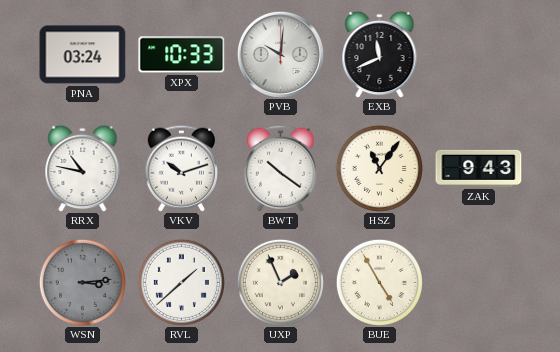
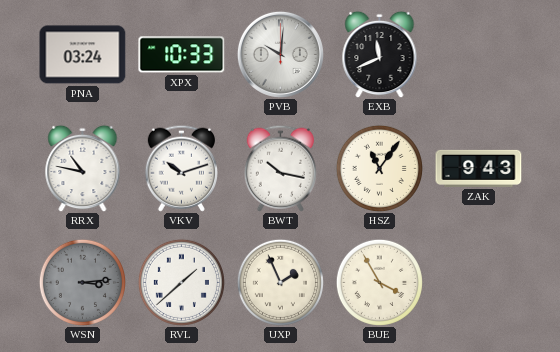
BWT: 10:21 -> 10:17
BUE: 4:55 -> 3:55
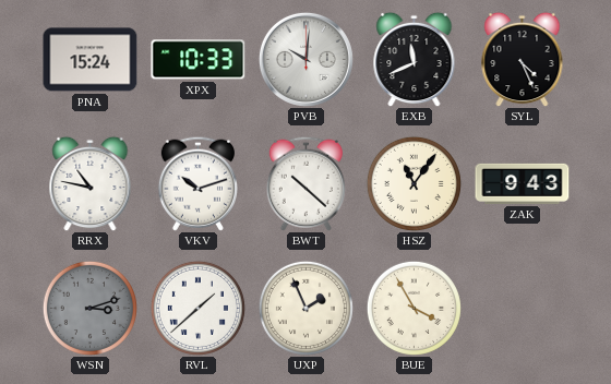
PNA: 03:24 -> 15:24
SYL: none -> 4:26
BWT: 10:17 -> 10:22
WSN: 3:14 -> 3:12
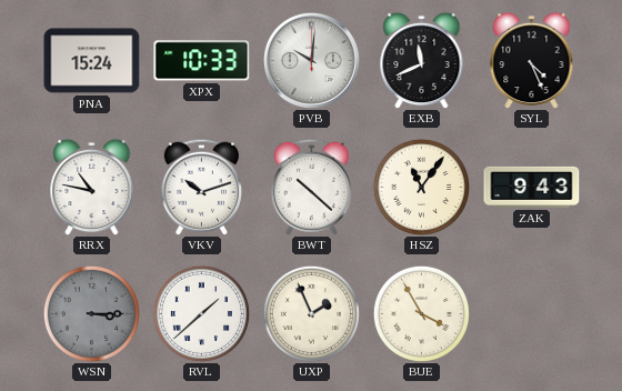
WSN: 3:12 -> 3:15
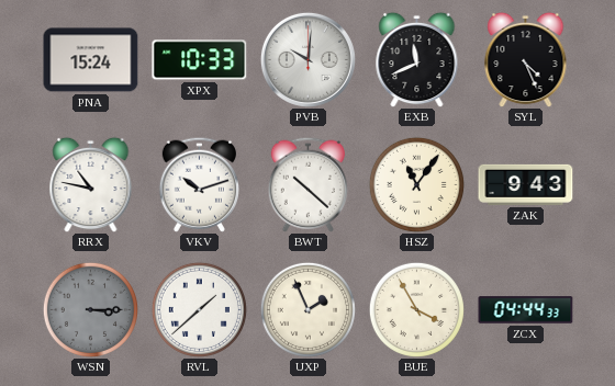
ZCX: none -> 04:44
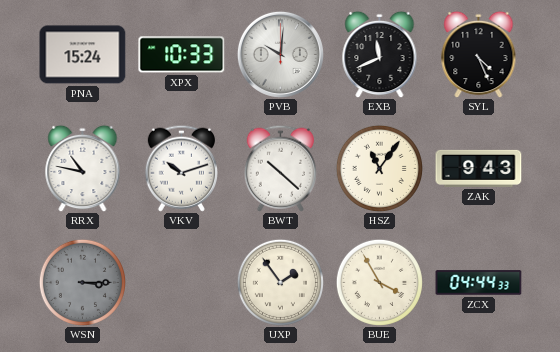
RVL: 1:38 -> none
UXP: 1:56 -> 1:54
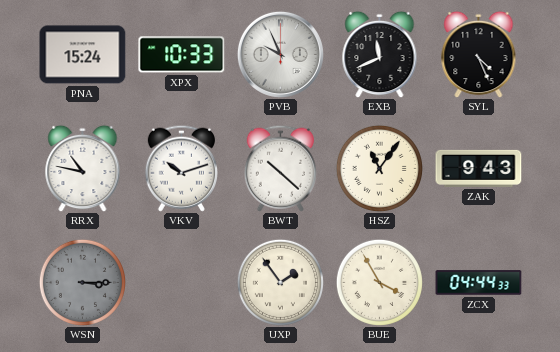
PVB: 10:01 -> 9:56
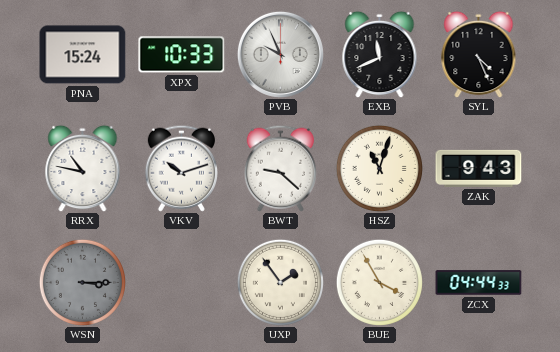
BWT: 10:22 -> 9:22
HSZ: 11:06 -> 11:03
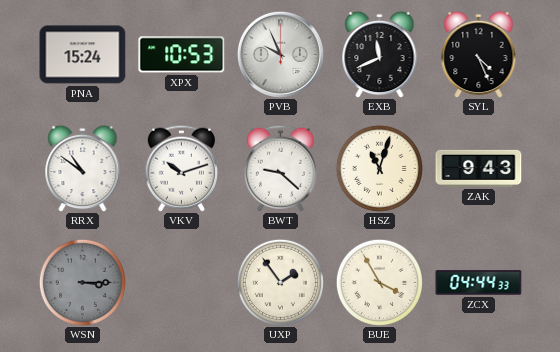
XPX: 10:33 -> 10:53
RRX: 10:47 -> 10:51
